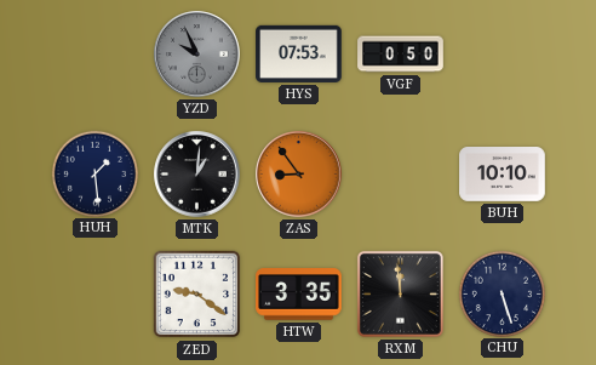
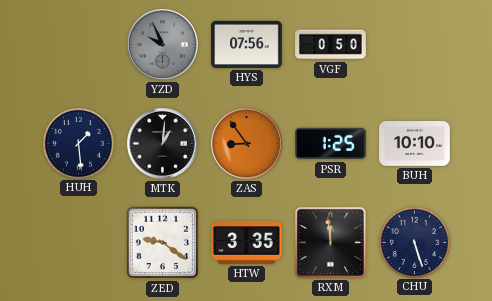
HYS: 07:53 -> 07:56
PSR: none -> 1:25
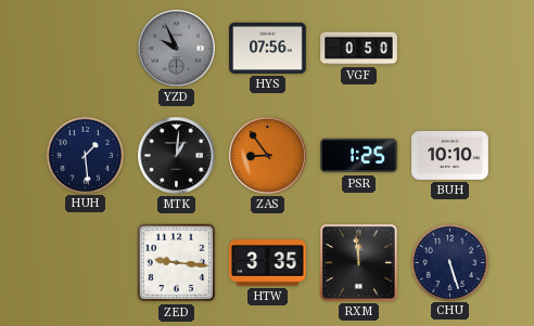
ZED: 9:21 -> 9:16
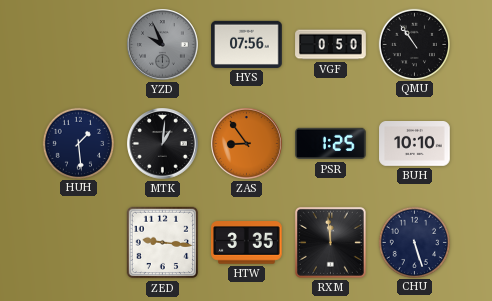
QMU: none -> 10:54
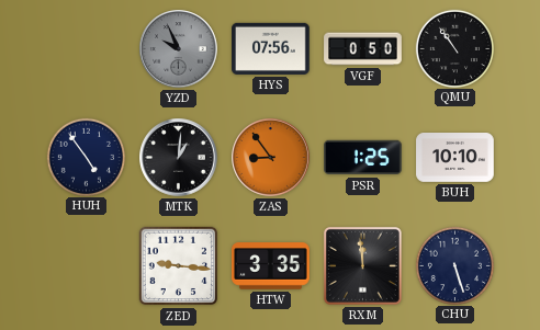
HUH: 1:29 -> 4:54
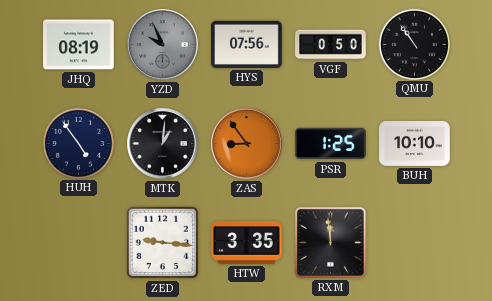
JHQ: none -> 08:19
CHU: 5:27 -> none
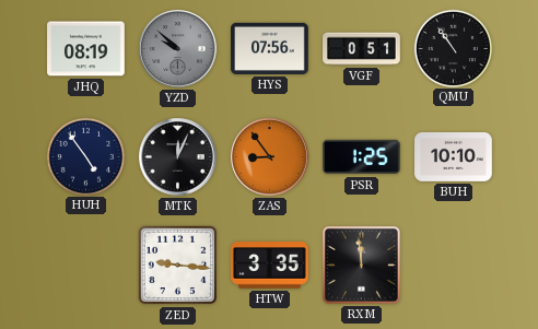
YZD: 9:56 -> 9:52
VGF: 0:50 -> 0:51
MTK: 1:01 -> 12:04
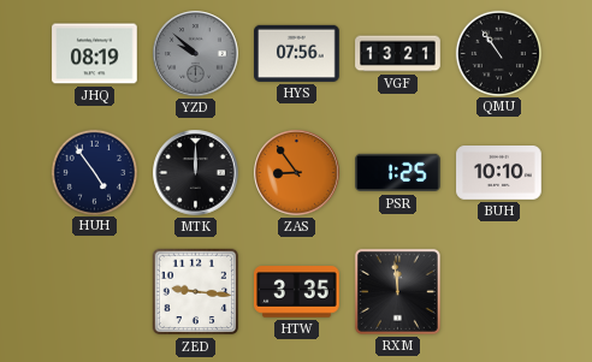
VGF: 0:51 -> 13:21
MTK: 12:04 -> 12:00
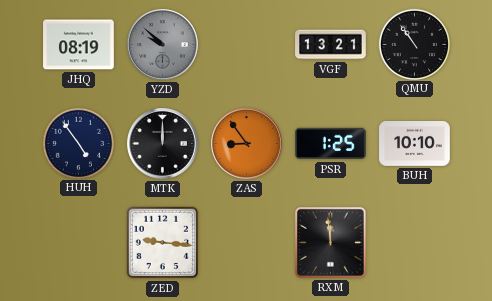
HYS: 07:56 -> none
HTW: 3:35 -> none
